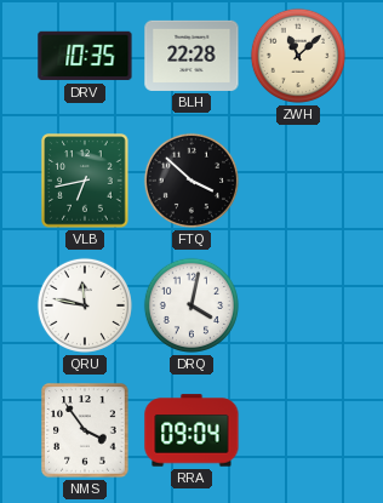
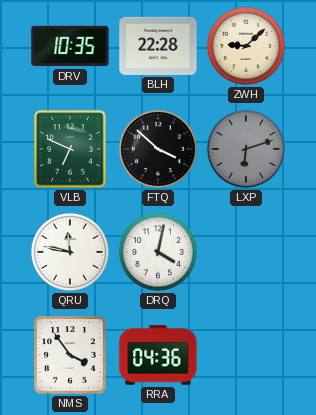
ZWH: 11:08 -> 9:08
VLB: 6:43 -> 6:49
LXP: none -> 6:12
RRA: 09:04 -> 04:36
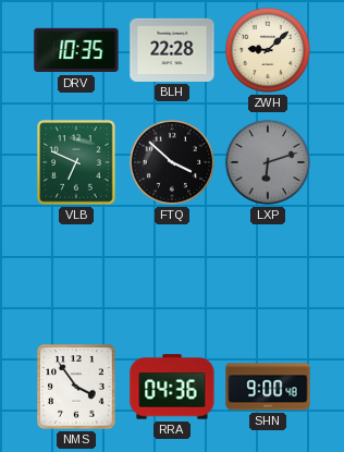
QRU: 11:47 -> none
DRQ: 4:02 -> none
SHN: none -> 9:00
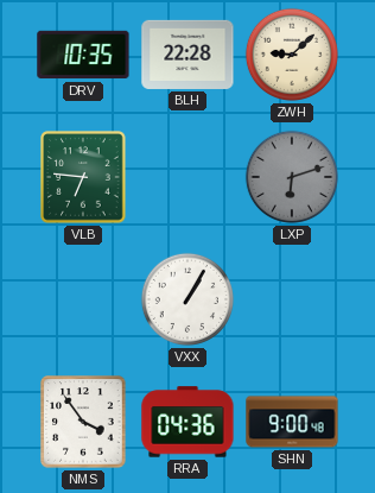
VLB: 6:49 -> 6:46
FTQ: 3:52 -> none
VXX: none -> 1:05
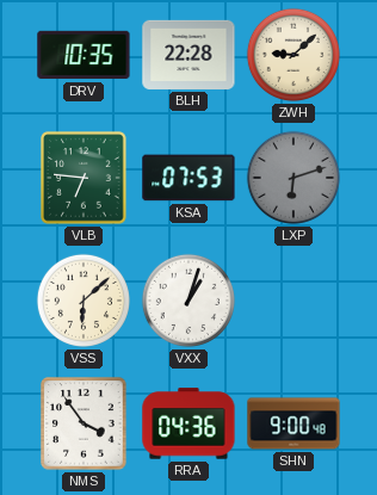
KSA: none -> 07:53
VSS: none -> 6:08
VXX: 1:05 -> 1:03
